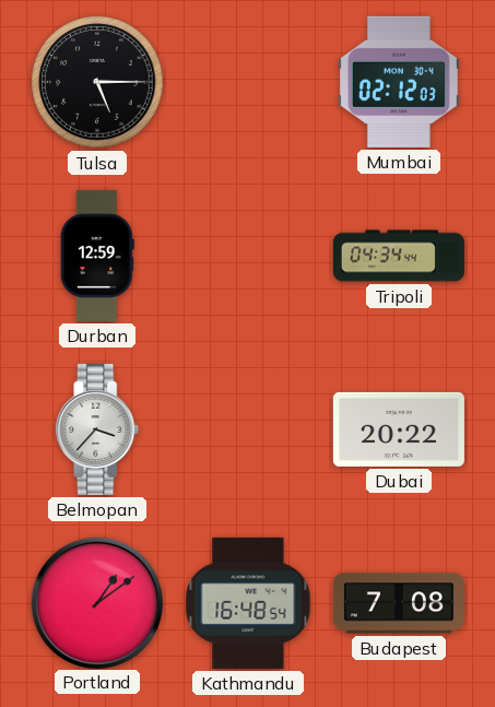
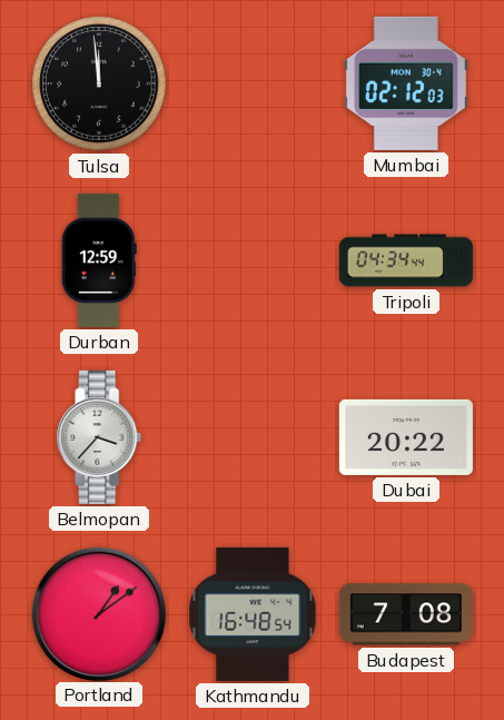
Tulsa: 5:15 -> 11:59
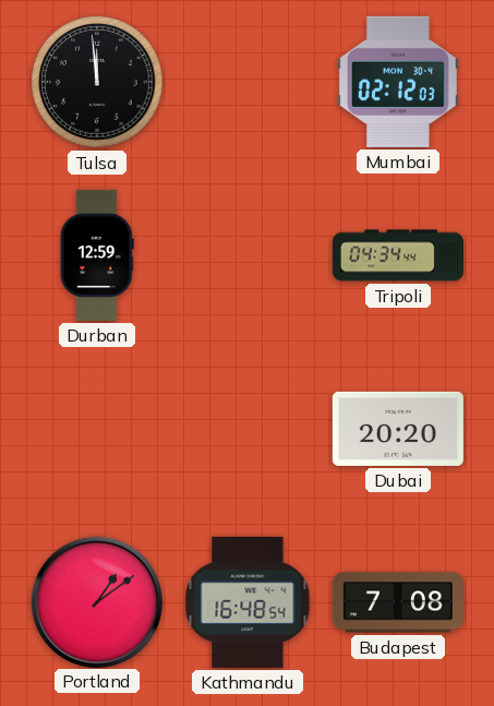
Belmopan: 3:37 -> none
Dubai: 20:22 -> 20:20
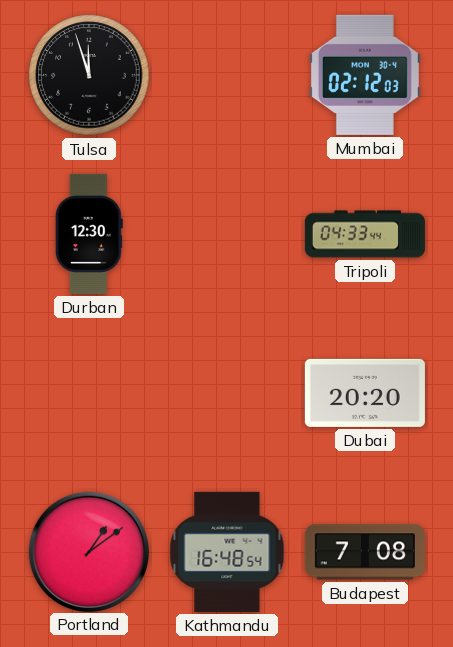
Tulsa: 11:59 -> 11:57
Durban: 12:59 -> 12:30
Tripoli: 04:34 -> 04:33
